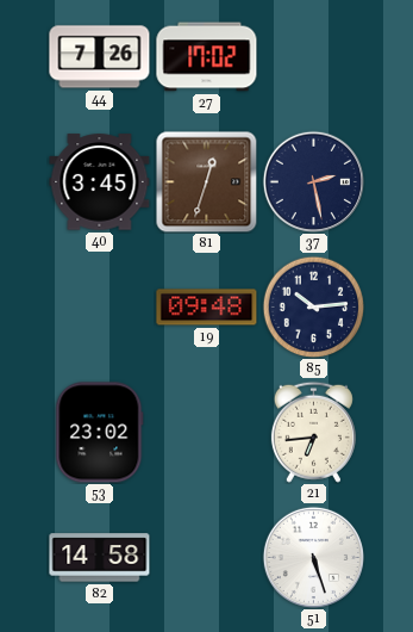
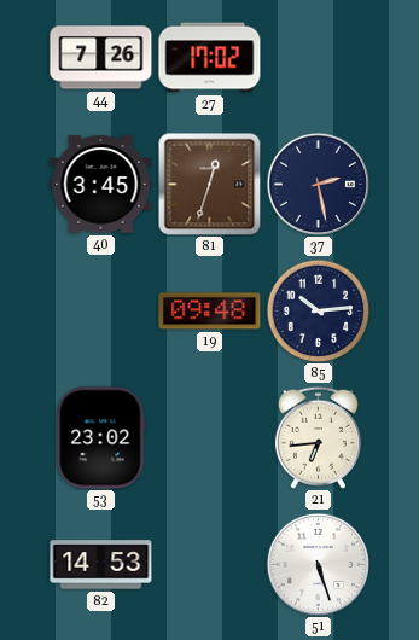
82: 14:58 -> 14:53
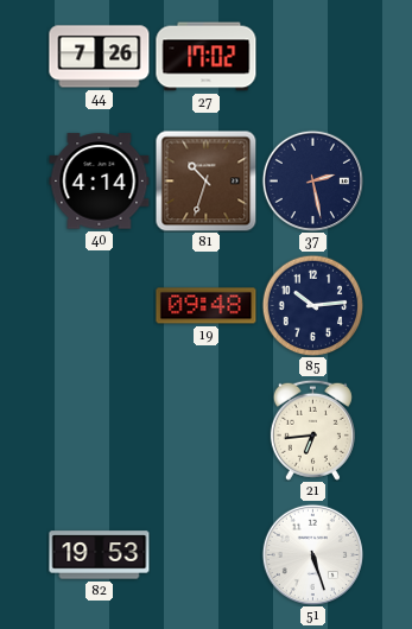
40: 3:45 -> 4:14
81: 12:33 -> 10:33
53: 23:02 -> none
82: 14:53 -> 19:53
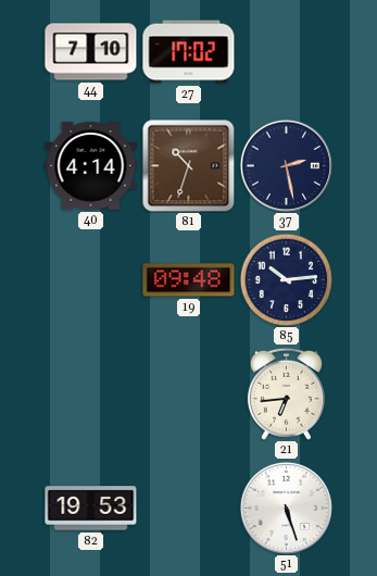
44: 7:26 -> 7:10
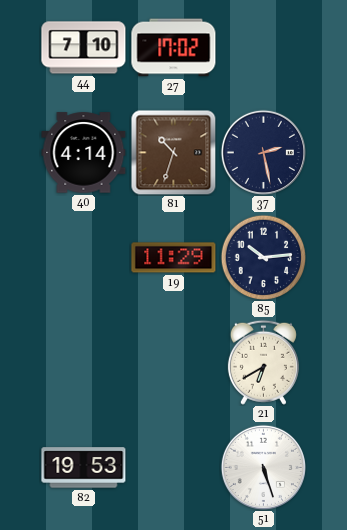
19: 09:48 -> 11:29
21: 6:44 -> 6:40
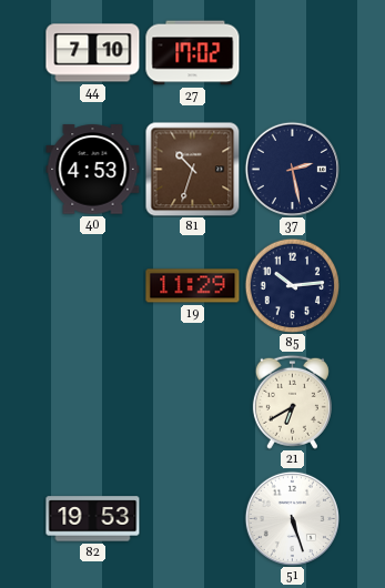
40: 4:14 -> 4:53
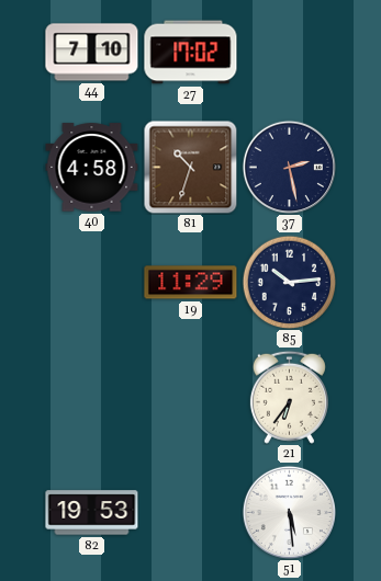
40: 4:53 -> 4:58
21: 6:40 -> 6:36
51: 5:27 -> 5:29
